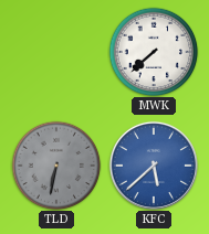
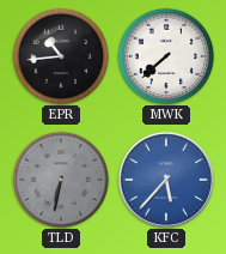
EPR: none -> 10:44
KFC: 5:38 -> 5:37
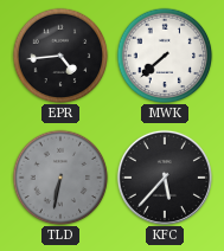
EPR: 10:44 -> 4:44
KFC dial: blue -> black
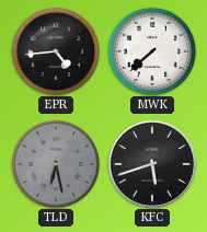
TLD: 6:32 -> 6:28
KFC: 5:37 -> 5:42
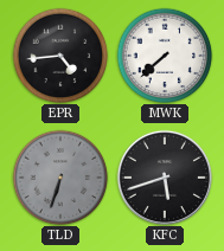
TLD: 6:28 -> 6:33
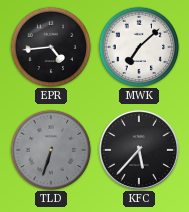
MWK: 7:38 -> 7:08
KFC: 5:42 -> 5:37
